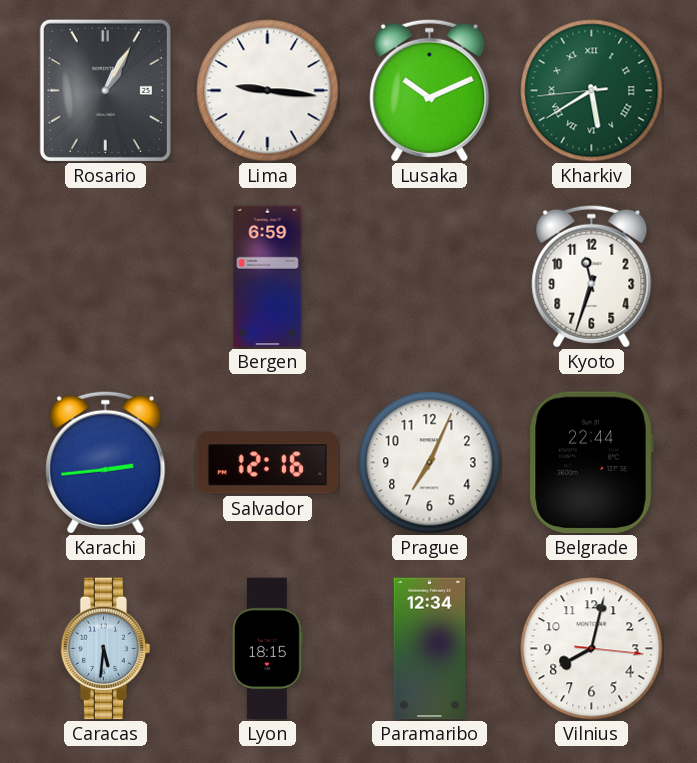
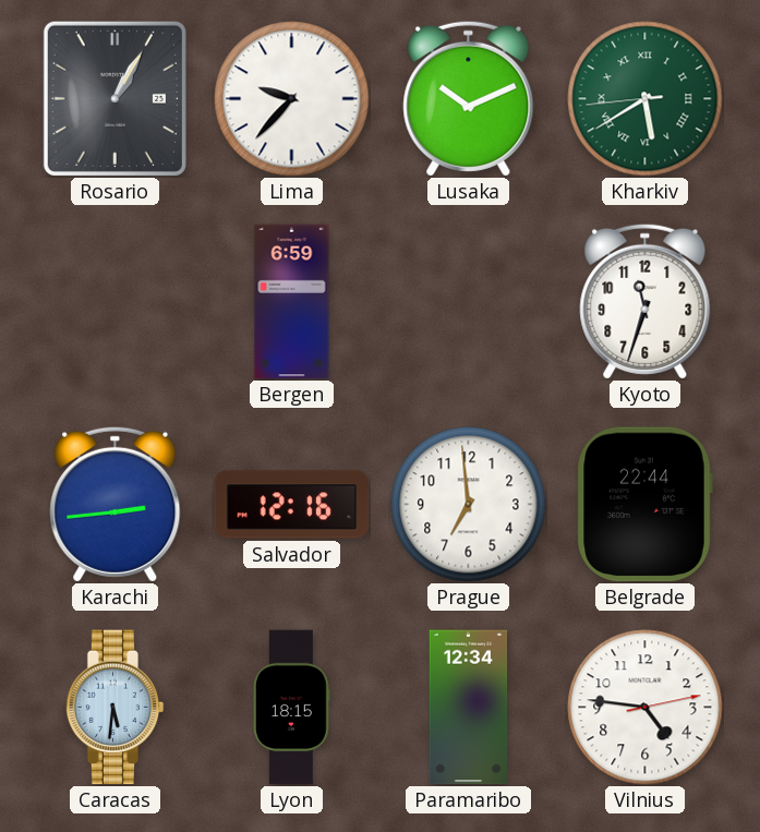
Lima: 9:16 -> 9:37
Prague: 7:04 -> 6:59
Vilnius: 8:02 -> 4:46
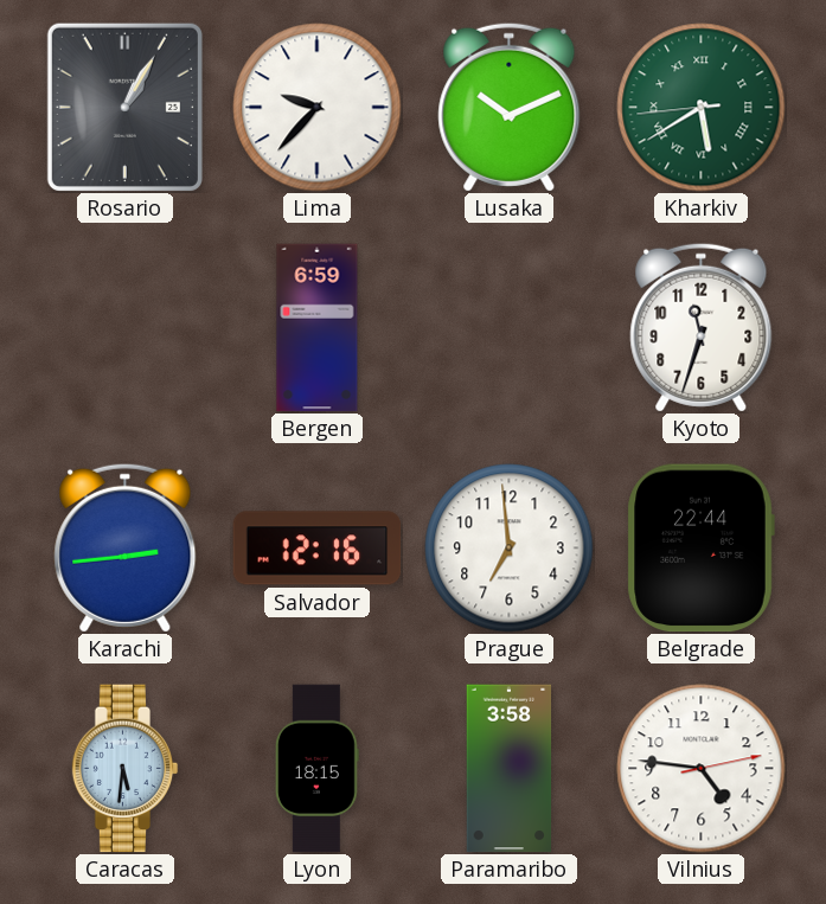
Paramaribo: 12:34 -> 3:58
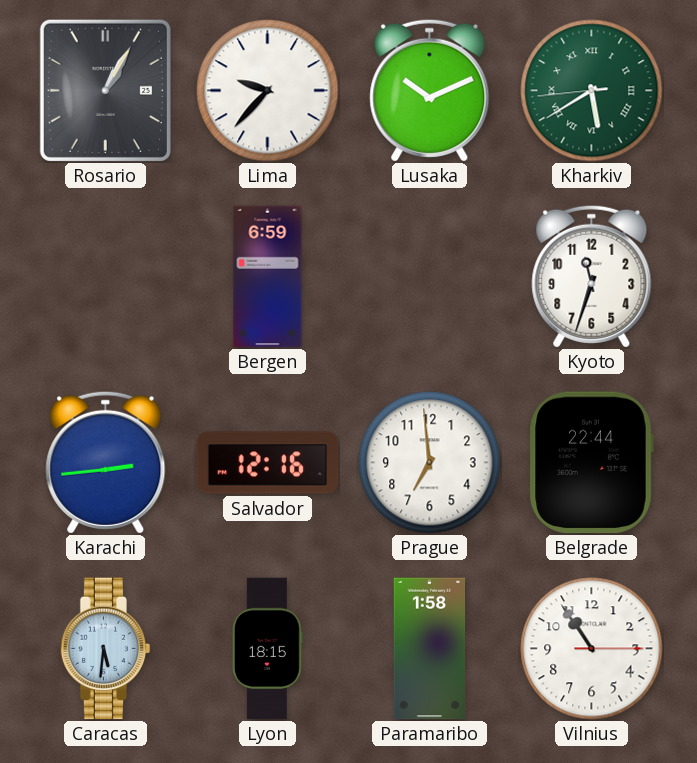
Paramaribo: 3:58 -> 1:58
Vilnius: 4:46 -> 10:54
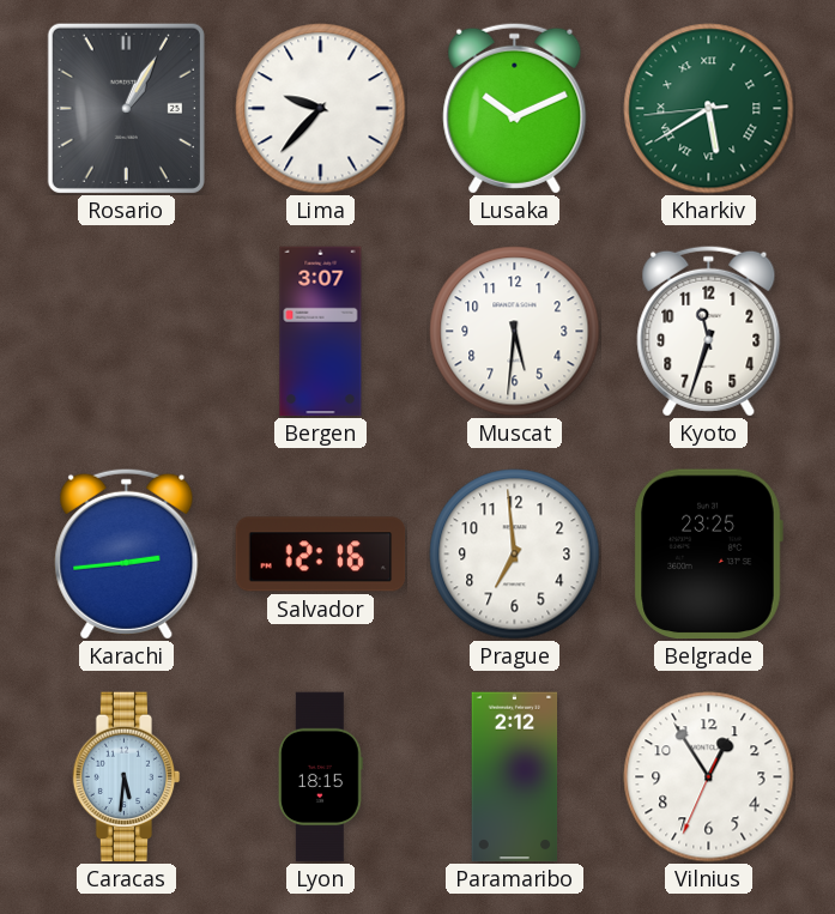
Bergen: 6:59 -> 3:07
Muscat: none -> 5:31
Belgrade: 22:44 -> 23:25
Paramaribo: 1:58 -> 2:12
Vilnius: 10:54 -> 12:54
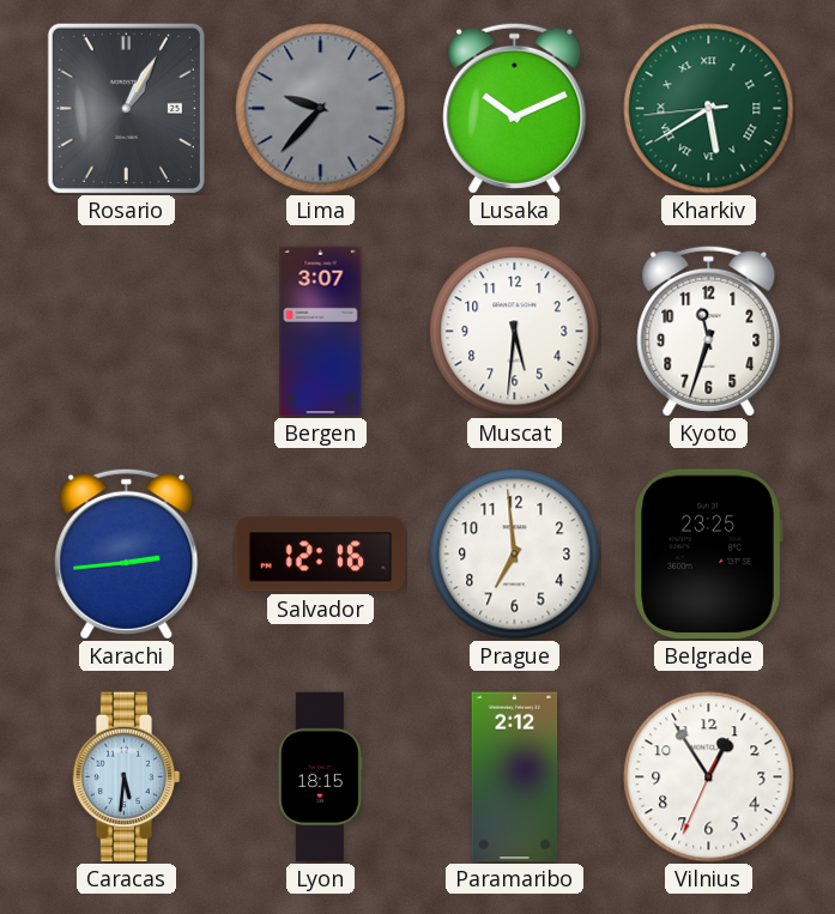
Lima dial: white -> grey
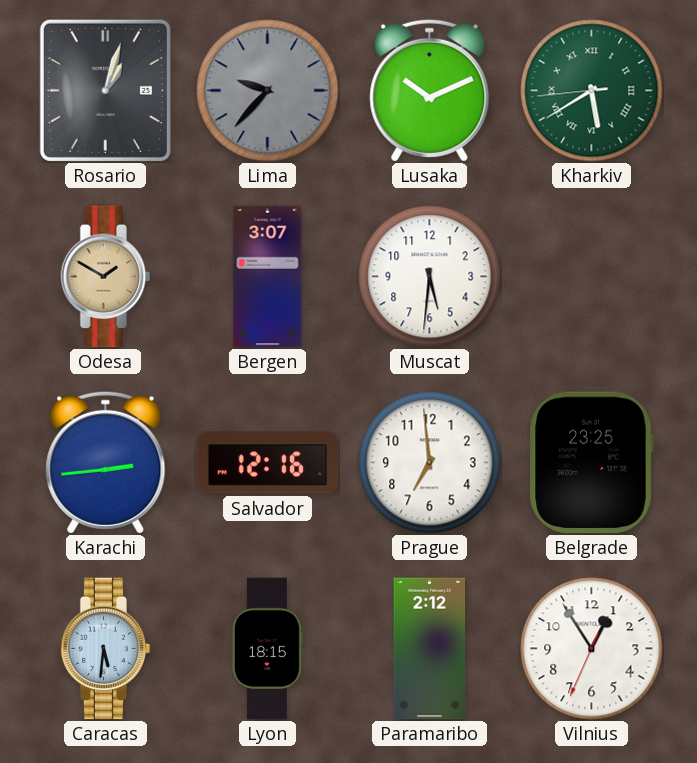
Rosario: 1:05 -> 1:03
Odesa: none -> 1:50
Kyoto: 11:33 -> none
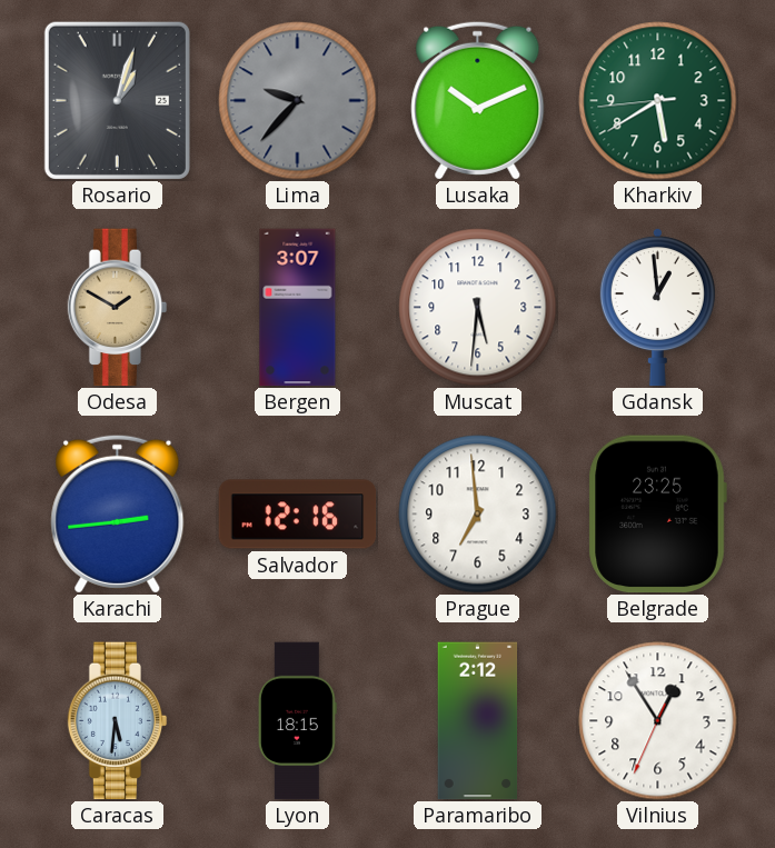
Kharkiv numerals: Roman -> Arabic
Gdansk: none -> 12:59
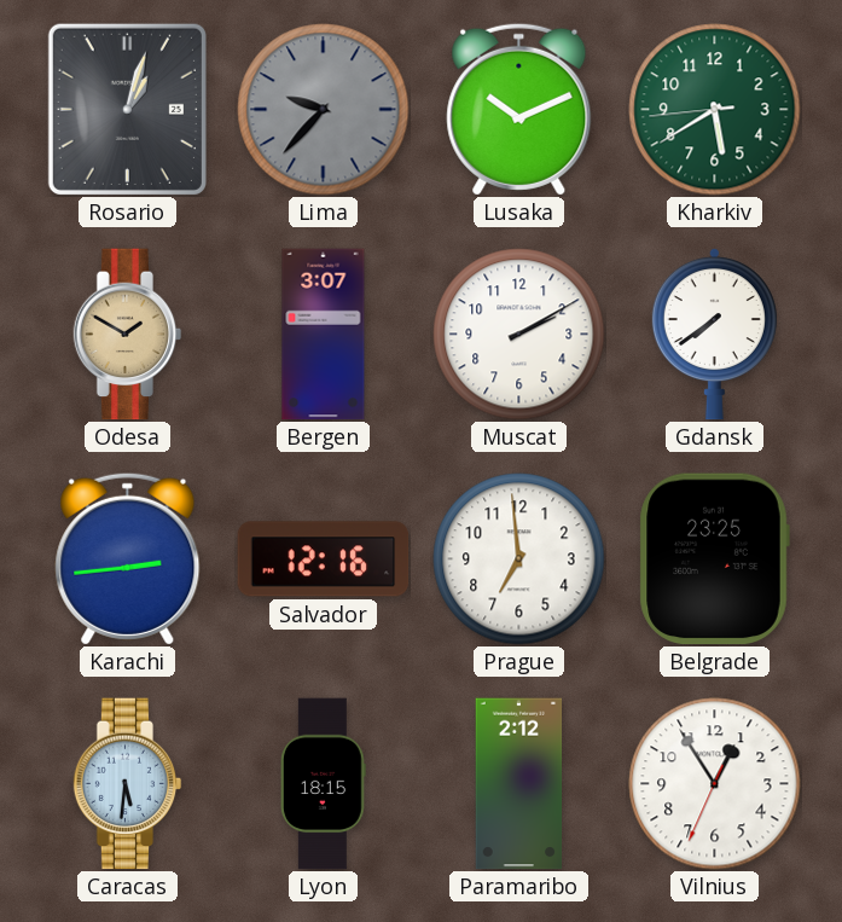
Muscat: 5:31 -> 2:10
Gdansk: 12:59 -> 7:39
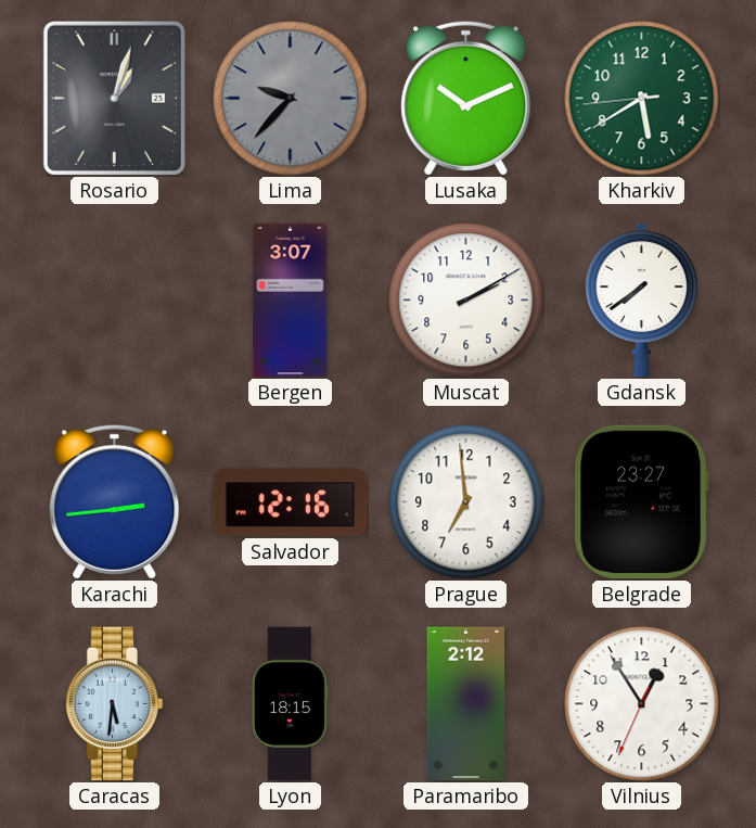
Odesa: 1:50 -> none
Belgrade: 23:25 -> 23:27
